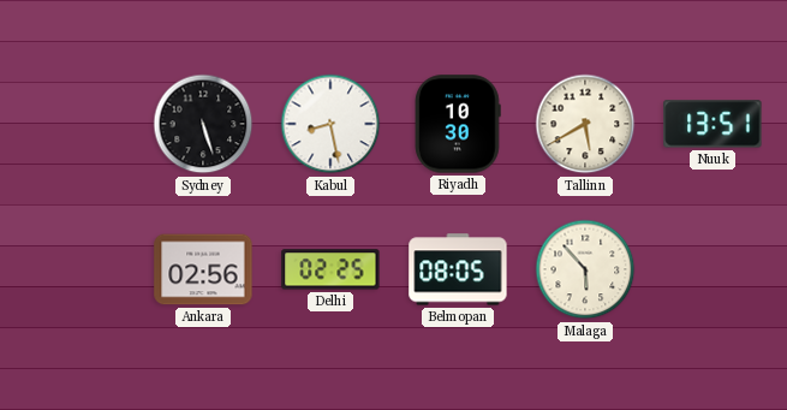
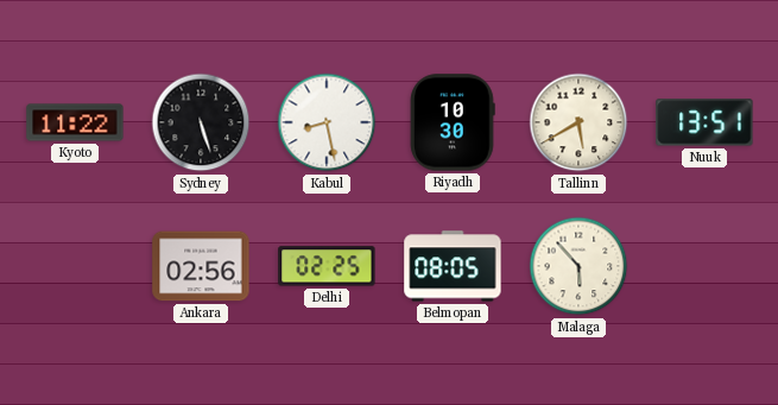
Kyoto: none -> 11:22
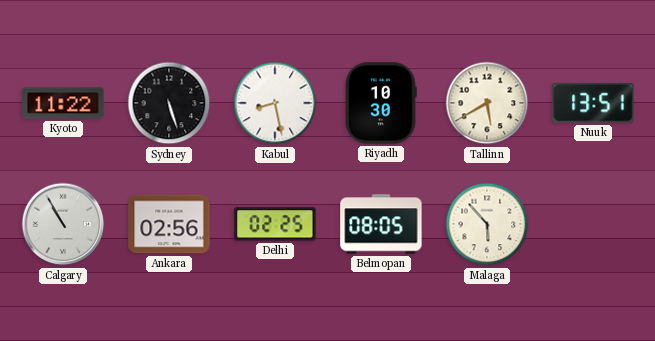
Calgary: none -> 10:55
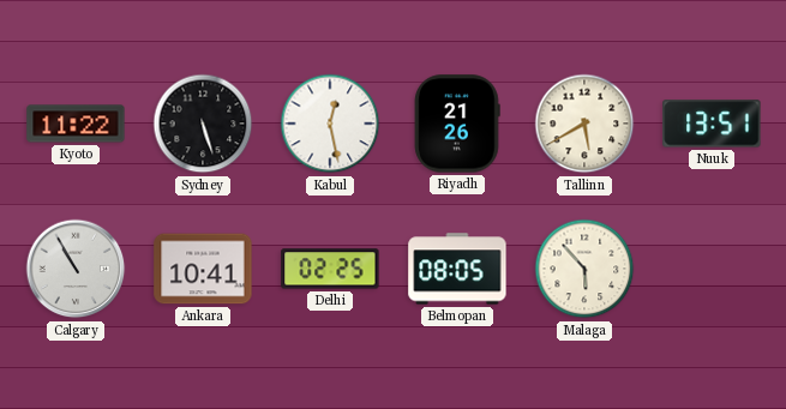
Kabul: 8:28 -> 12:28
Riyadh: 10:30 -> 21:26
Ankara: 02:56 -> 10:41
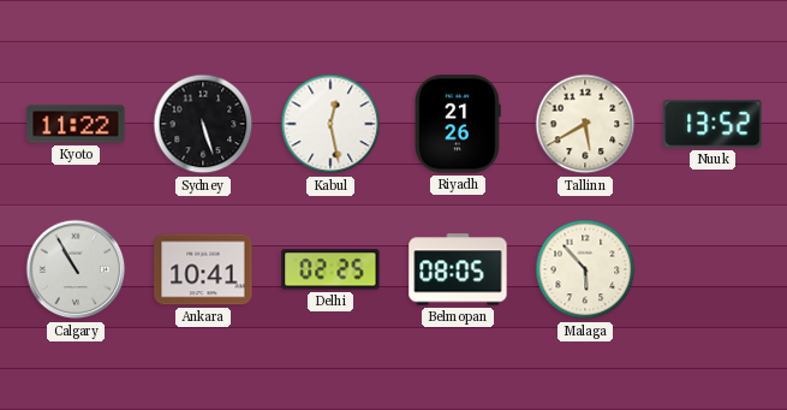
Nuuk: 13:51 -> 13:52
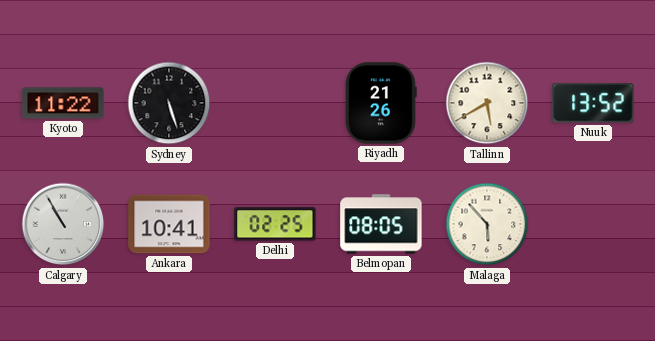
Kabul: 12:28 -> none
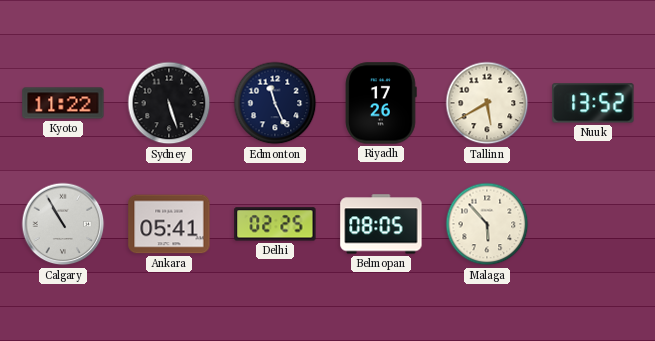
Edmonton: none -> 11:26
Riyadh: 21:26 -> 17:26
Ankara: 10:41 -> 05:41
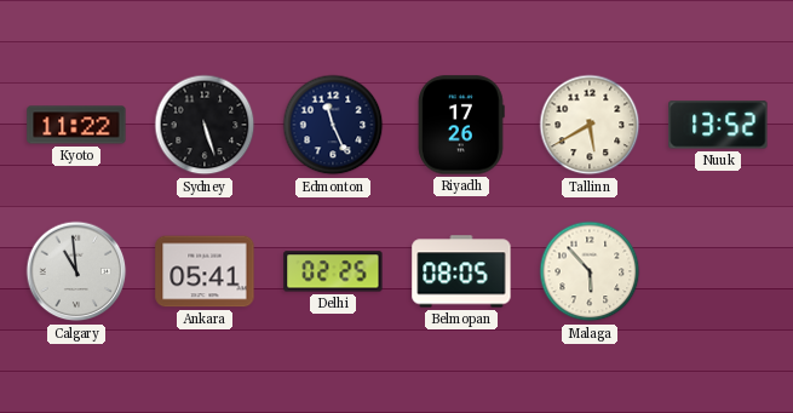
Calgary: 10:55 -> 10:59
